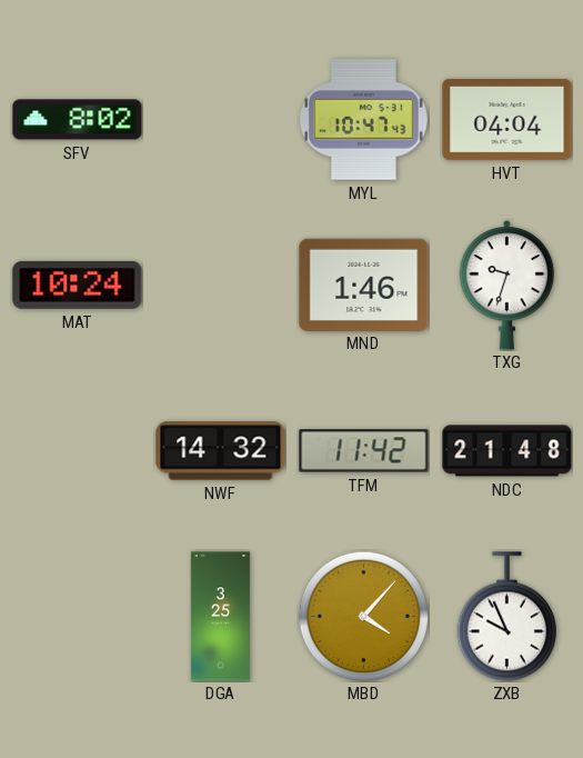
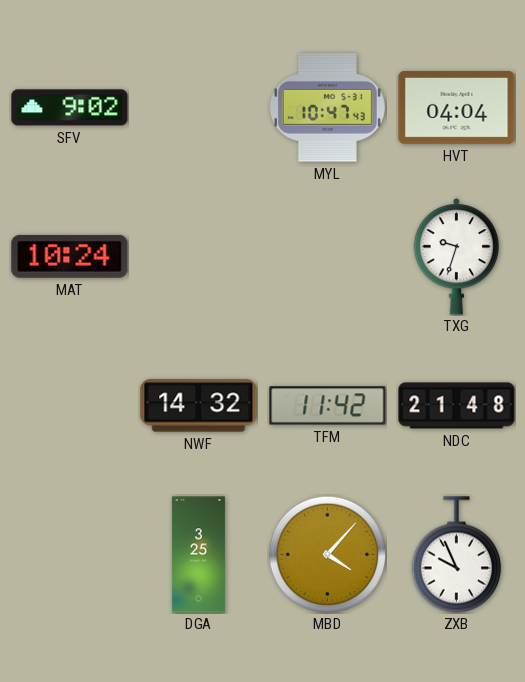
SFV: 8:02 -> 9:02
MND: 1:46 -> none
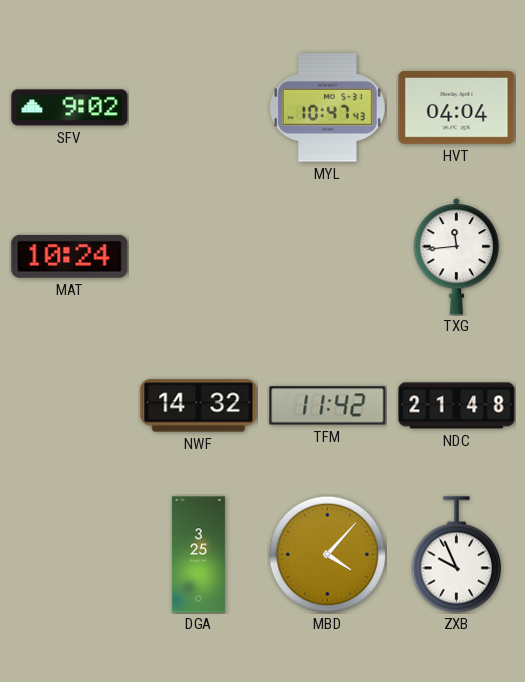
TXG: 9:33 -> 11:44
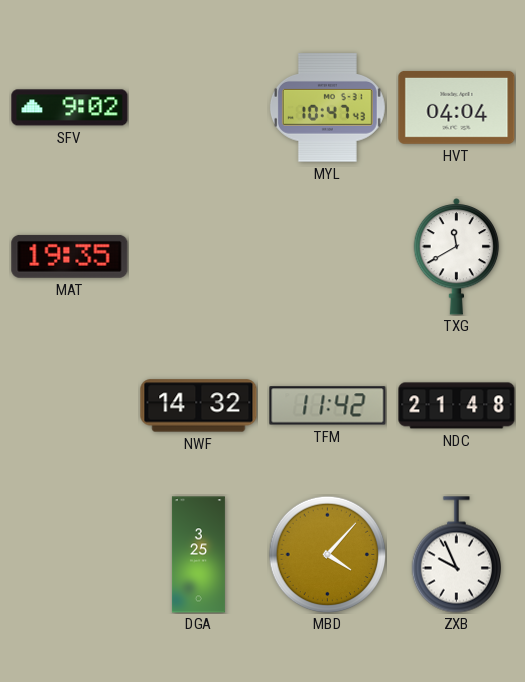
MAT: 10:24 -> 19:35
TXG: 11:44 -> 11:40
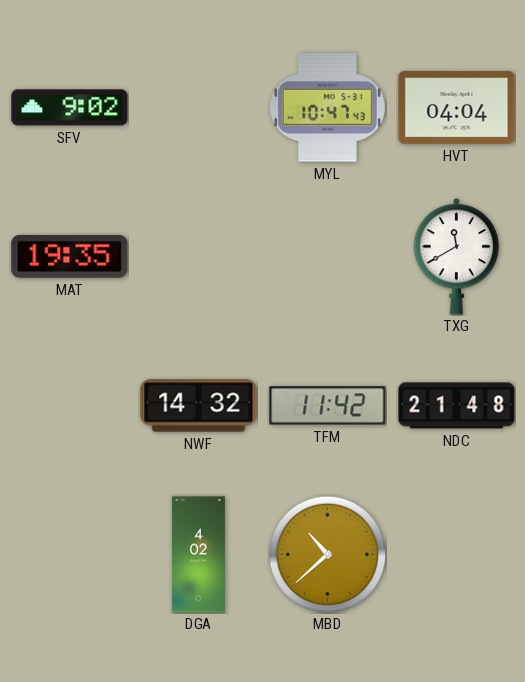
DGA: 3:25 -> 4:02
MBD: 4:07 -> 10:38
ZXB: 9:56 -> none
